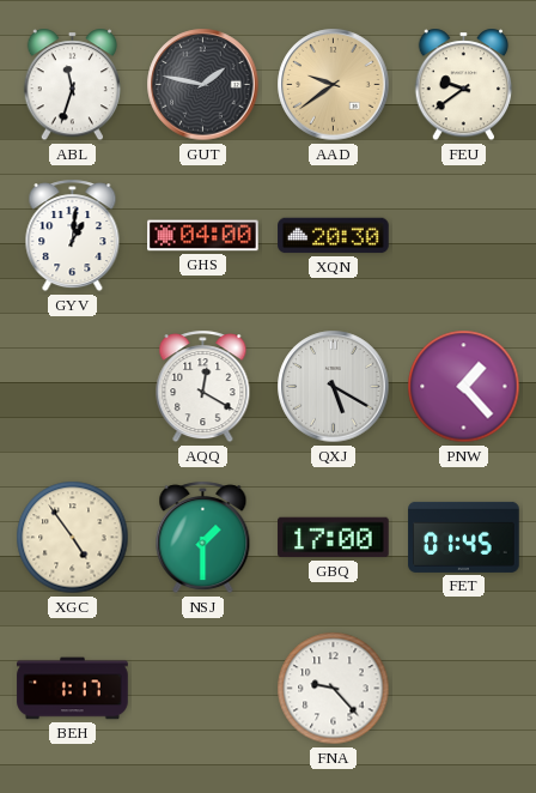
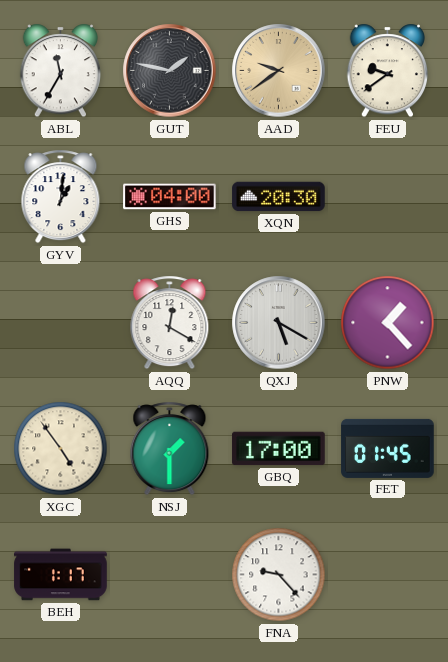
ABL: 11:33 -> 11:35
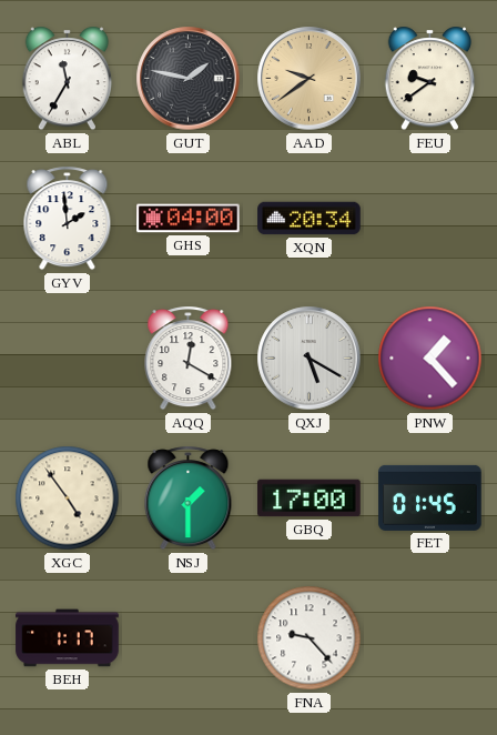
GYV: 1:01 -> 1:59
XQN: 20:30 -> 20:34
